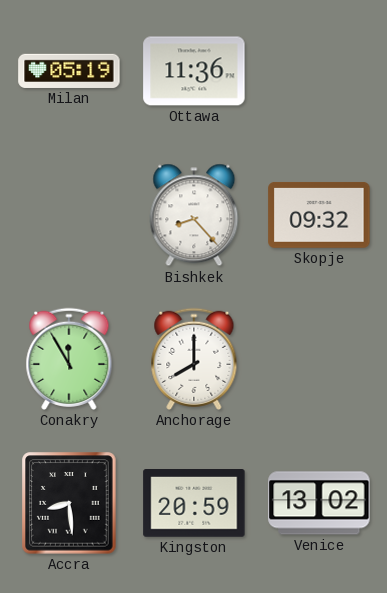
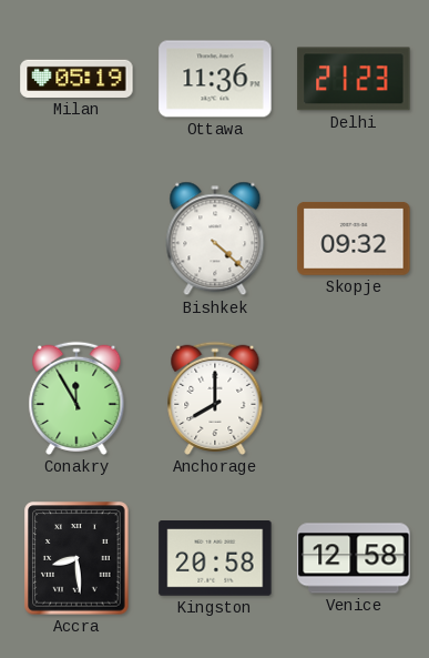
Delhi: none -> 21:23
Bishkek: 8:23 -> 4:22
Kingston: 20:59 -> 20:58
Venice: 13:02 -> 12:58
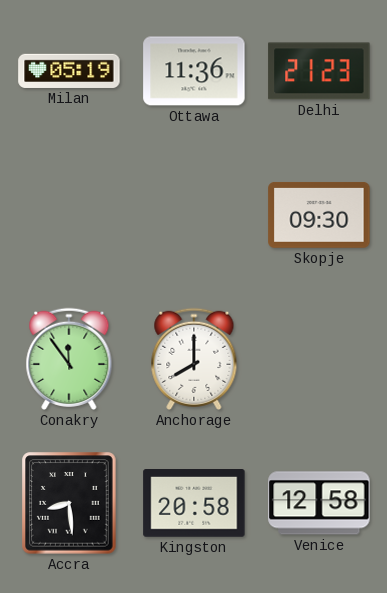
Bishkek: 4:22 -> none
Skopje: 09:32 -> 09:30
Conakry: 11:55 -> 11:54
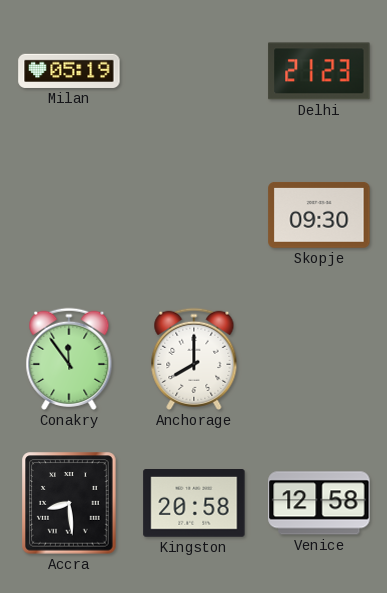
Ottawa: 11:36 -> none
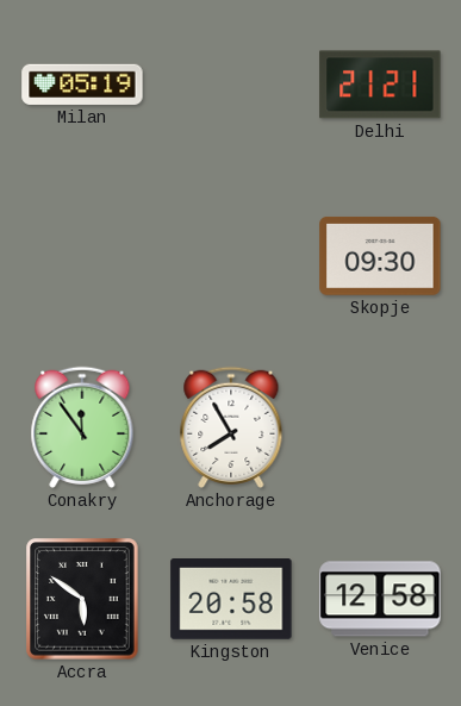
Delhi: 21:23 -> 21:21
Anchorage: 8:00 -> 7:55
Accra: 8:29 -> 5:51
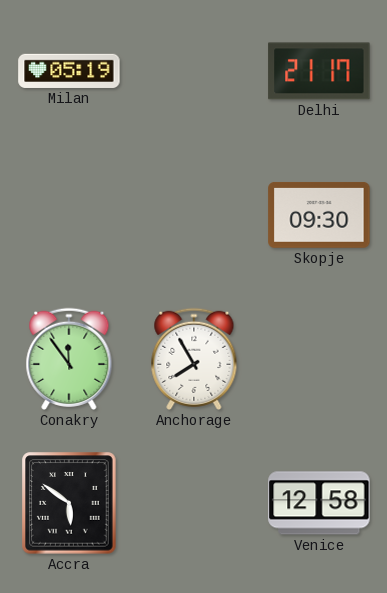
Delhi: 21:21 -> 21:17
Kingston: 20:58 -> none
